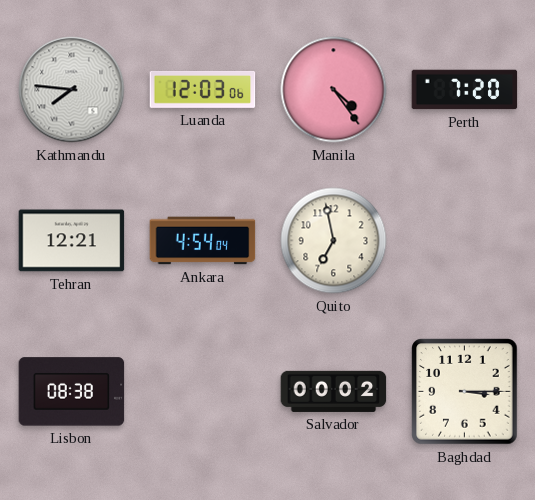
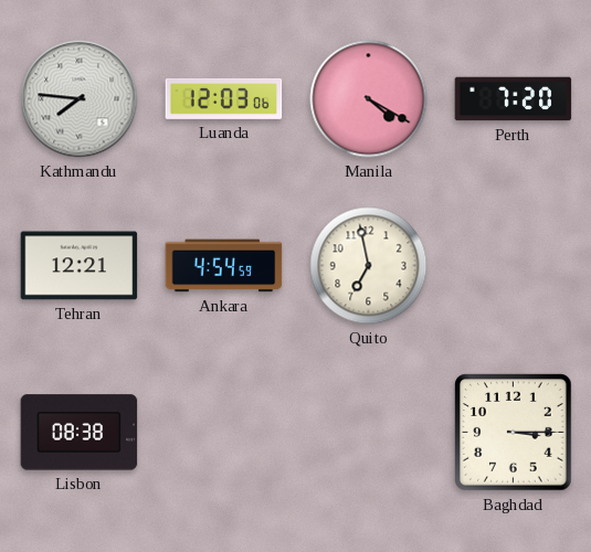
Manila: 4:24 -> 4:20
Ankara: 4:54:04 -> 4:54:59
Salvador: 00:02 -> none
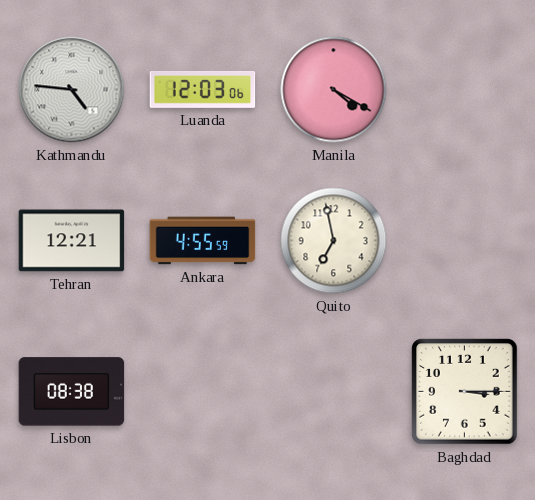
Kathmandu: 7:46 -> 4:46
Perth: 7:20 -> none
Ankara: 4:54 -> 4:55
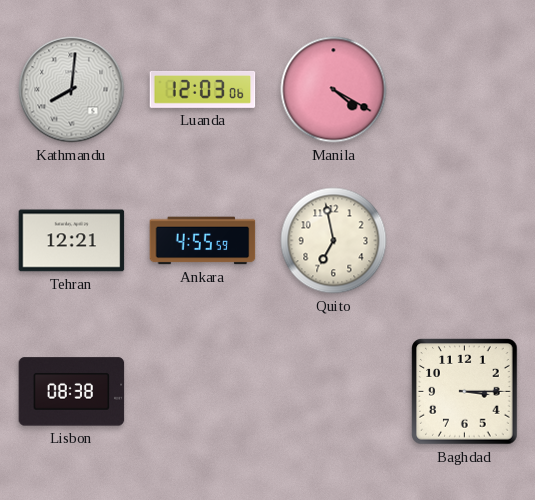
Kathmandu: 4:46 -> 8:01
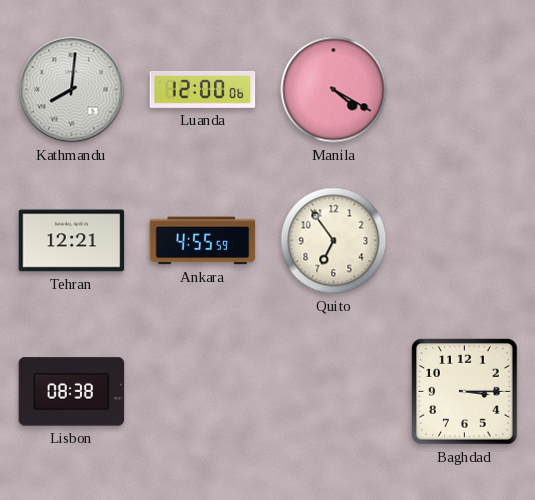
Luanda: 12:03 -> 12:00
Quito: 6:58 -> 6:54
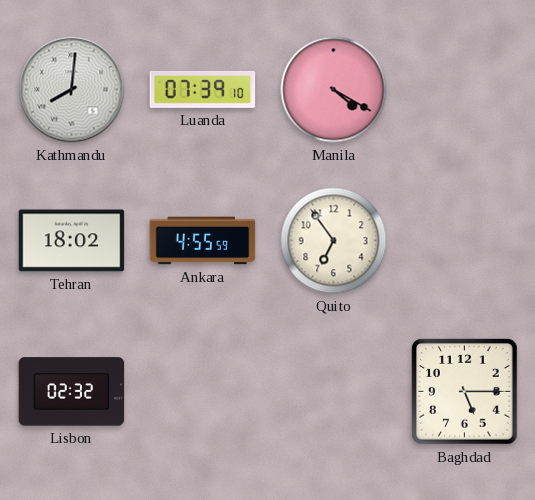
Luanda: 12:00 -> 07:39
Tehran: 12:21 -> 18:02
Lisbon: 08:38 -> 02:32
Baghdad: 3:15 -> 5:15
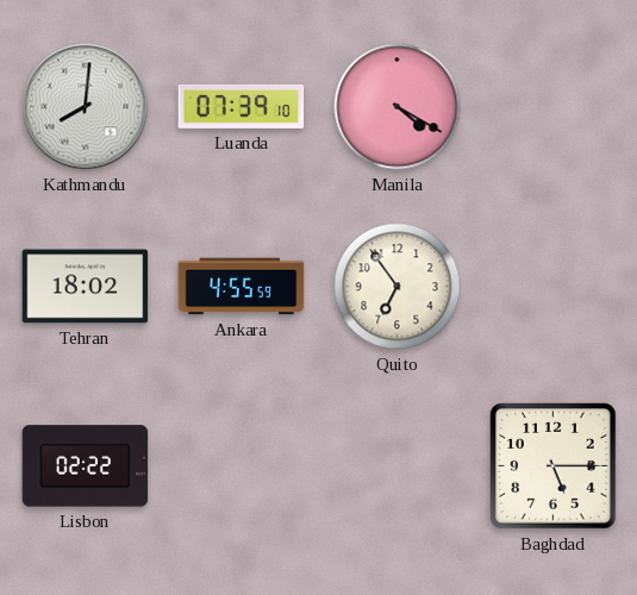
Lisbon: 02:32 -> 02:22
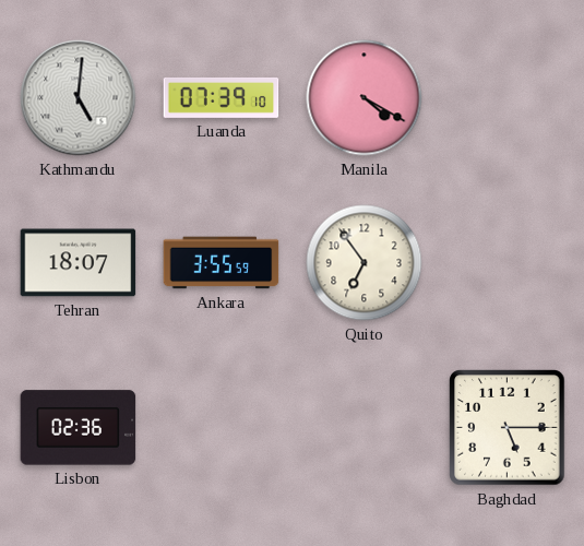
Kathmandu: 8:01 -> 5:01
Tehran: 18:02 -> 18:07
Ankara: 4:55 -> 3:55
Lisbon: 02:22 -> 02:36
